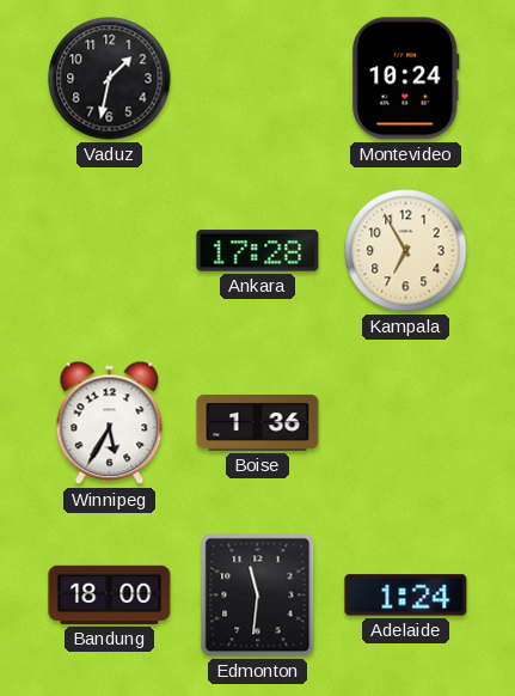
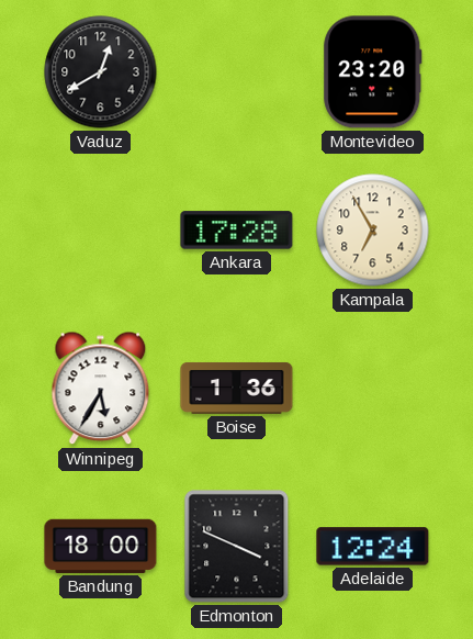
Vaduz: 1:32 -> 12:40
Montevideo: 10:24 -> 23:20
Edmonton: 11:31 -> 3:49
Adelaide: 1:24 -> 12:24
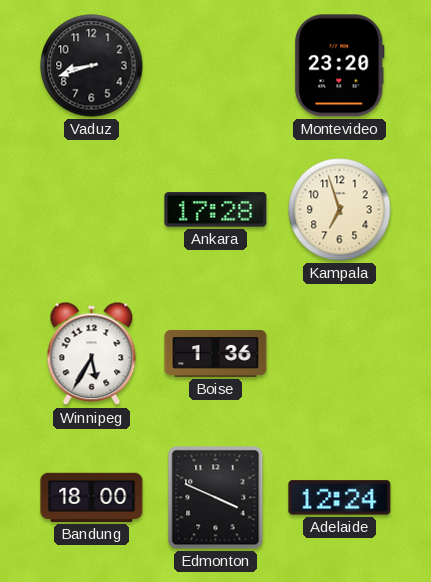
Vaduz: 12:40 -> 8:42
Kampala: 6:55 -> 6:57
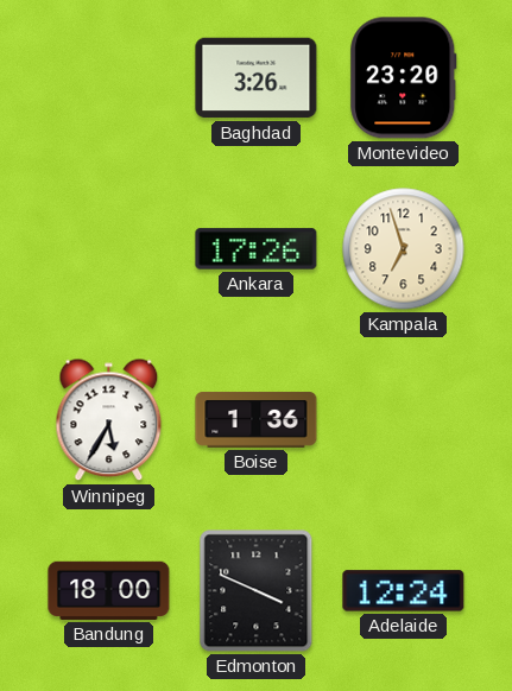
Vaduz: 8:42 -> none
Baghdad: none -> 3:26
Ankara: 17:28 -> 17:26
